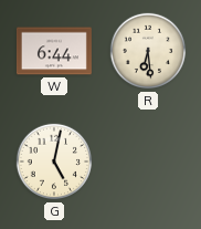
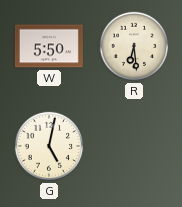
W: 6:44 -> 5:50
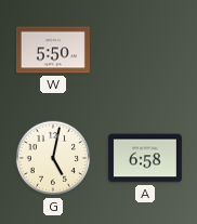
R: 6:29 -> none
A: none -> 6:58
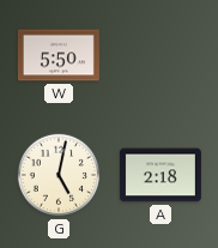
A: 6:58 -> 2:18
